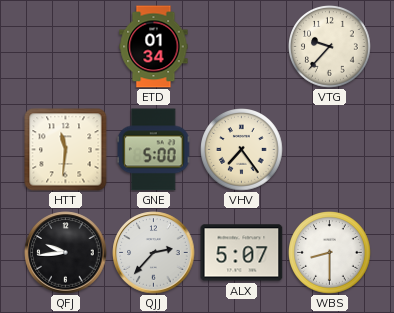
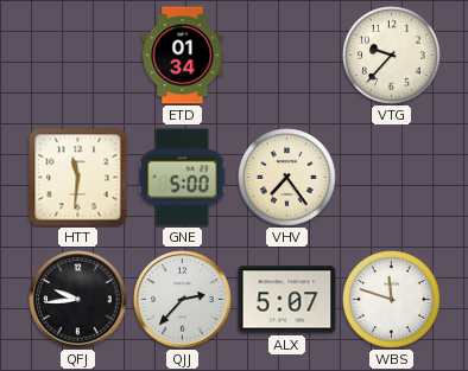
WBS: 8:30 -> 11:48
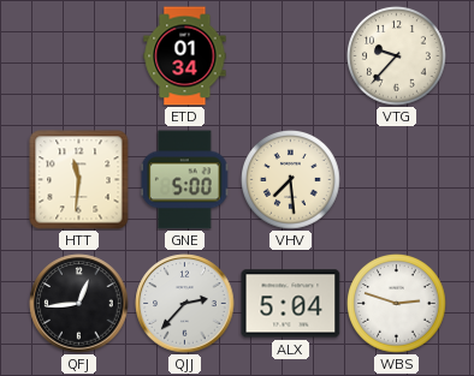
VHV: 7:24 -> 7:29
QFJ: 9:44 -> 12:44
ALX: 5:07 -> 5:04
WBS: 11:48 -> 2:48
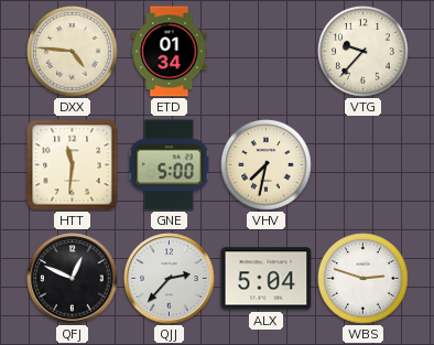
DXX: none -> 4:46
VHV: 7:29 -> 7:32
QFJ: 12:44 -> 12:49
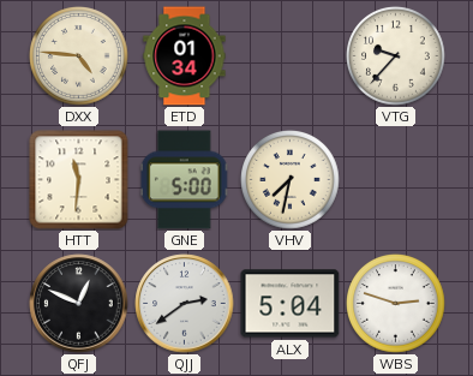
QJJ: 2:37 -> 2:39
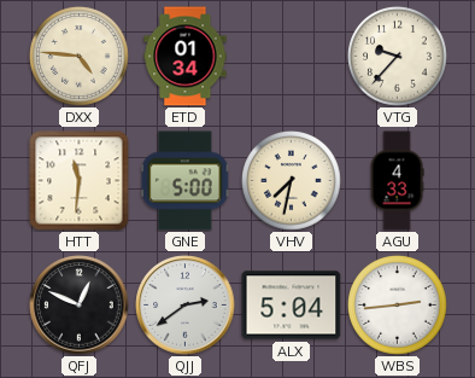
AGU: none -> 4:33
WBS: 2:48 -> 2:44
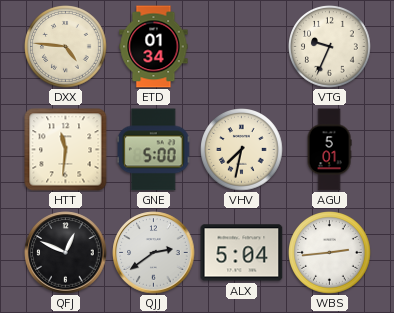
VTG: 9:37 -> 9:34
AGU: 4:33 -> 5:01
